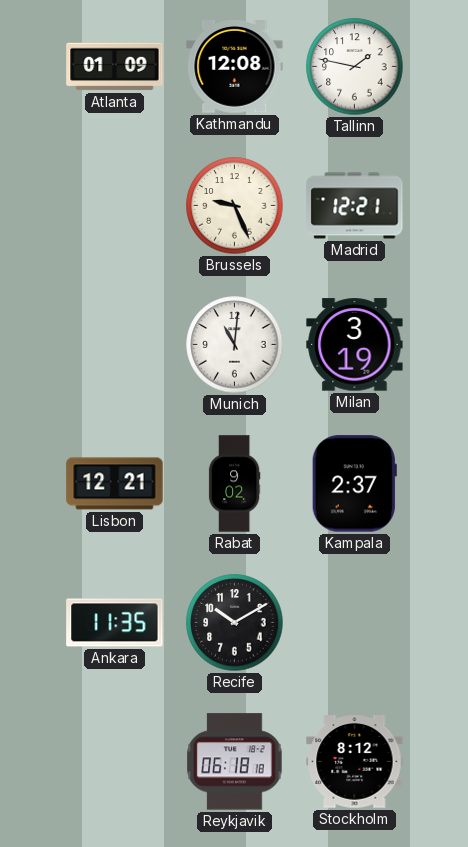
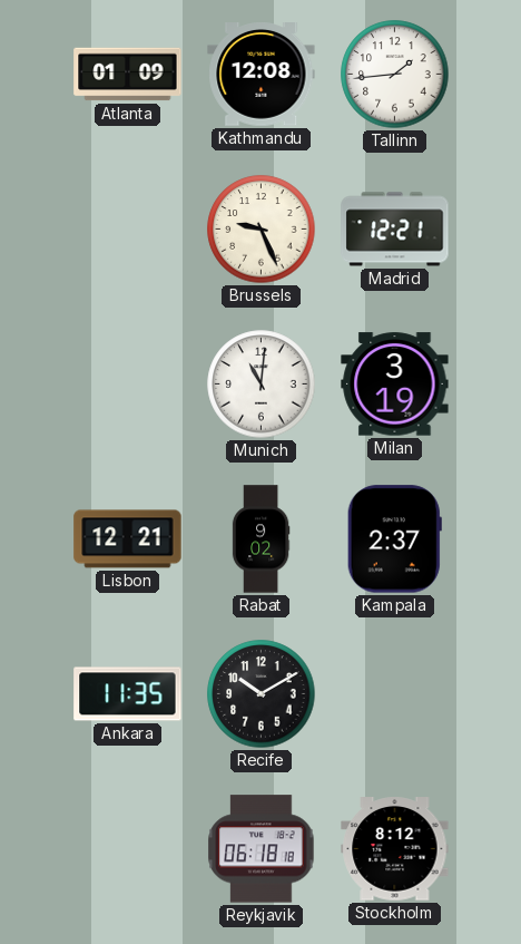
Tallinn: 1:47 -> 1:44
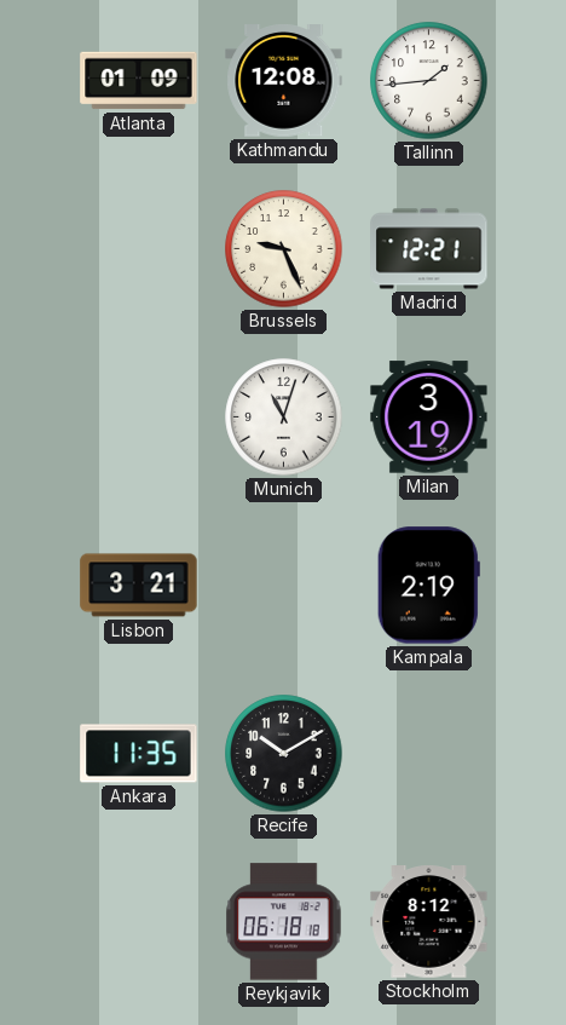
Munich: 11:01 -> 11:03
Lisbon: 12:21 -> 3:21
Rabat: 9:02 -> none
Kampala: 2:37 -> 2:19
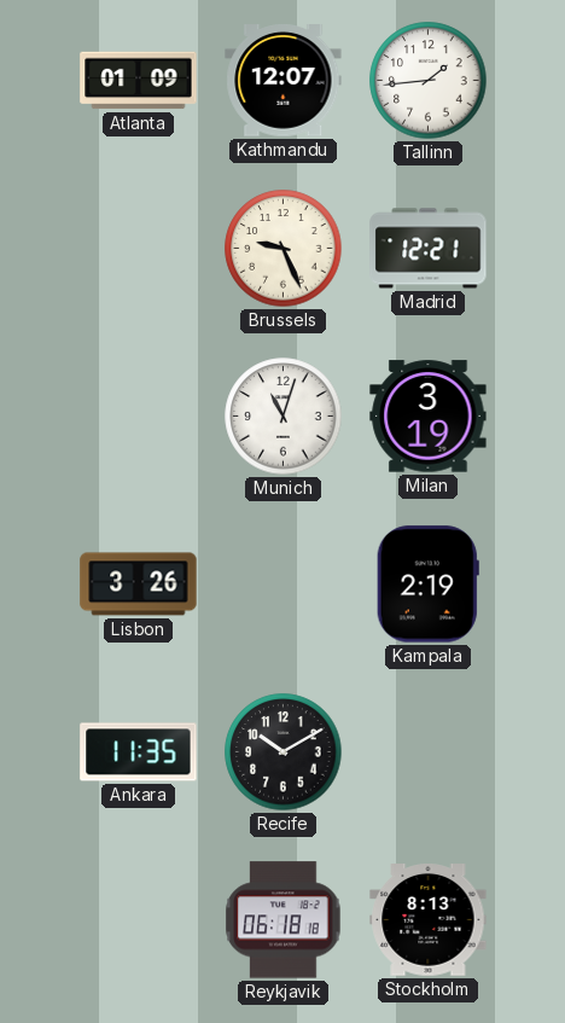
Kathmandu: 12:08 -> 12:07
Lisbon: 3:21 -> 3:26
Stockholm: 8:12 -> 8:13
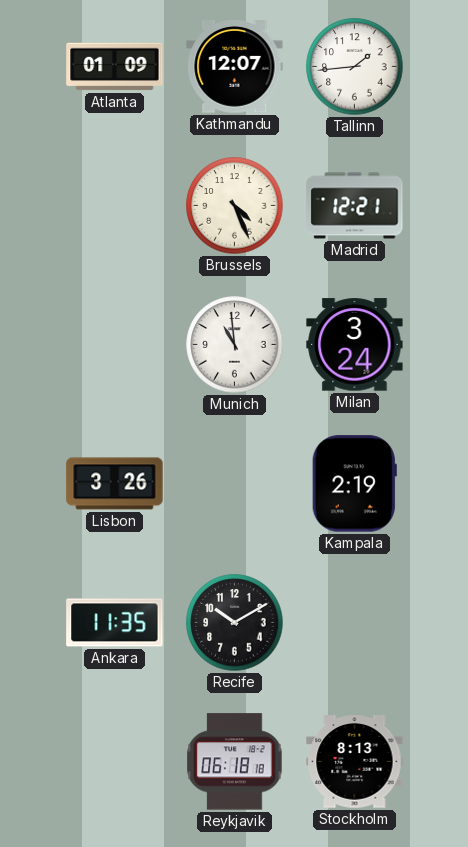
Brussels: 9:26 -> 4:26
Munich: 11:03 -> 10:59
Milan: 3:19 -> 3:24
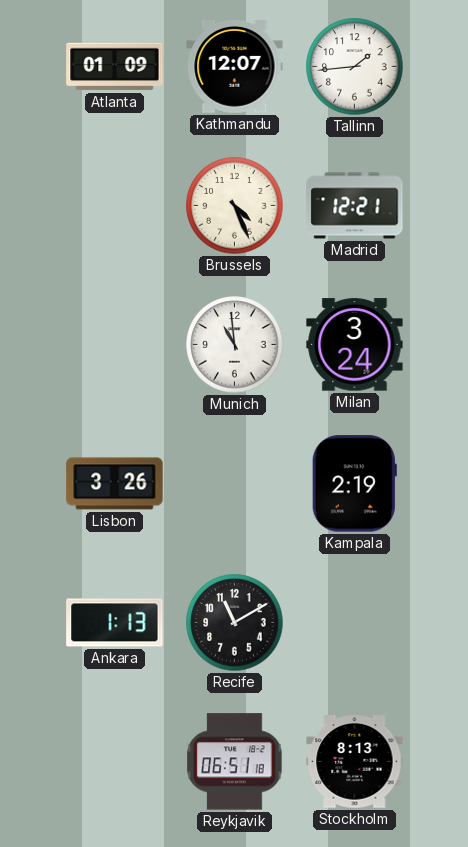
Ankara: 11:35 -> 1:13
Recife: 10:10 -> 11:10
Reykjavik: 06:18 -> 06:51
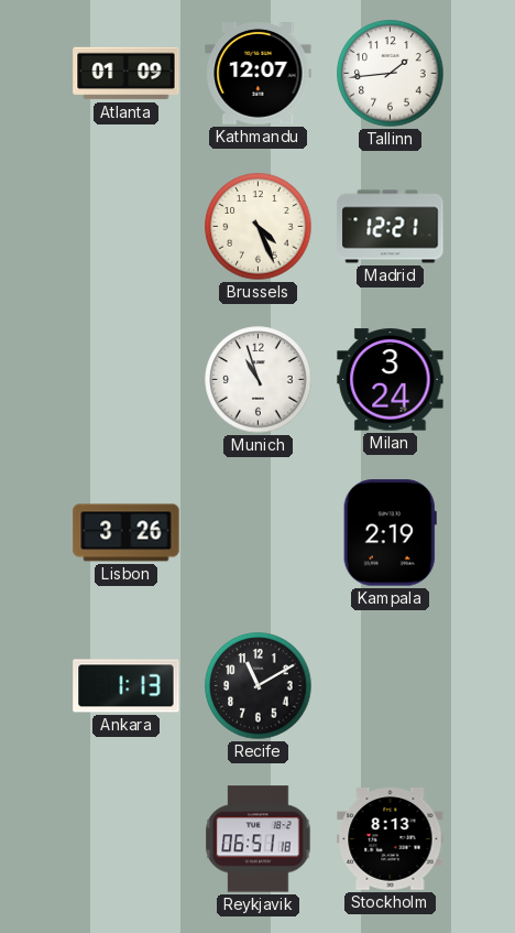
Munich: 10:59 -> 10:57
